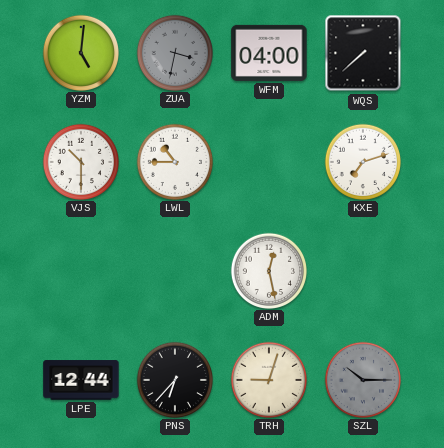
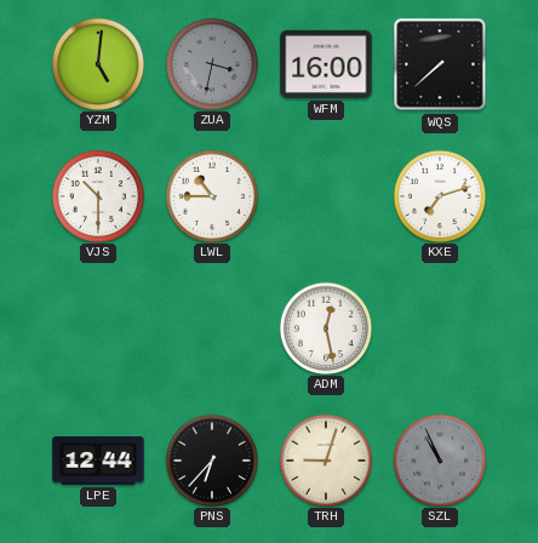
WFM: 04:00 -> 16:00
SZL: 10:15 -> 10:56
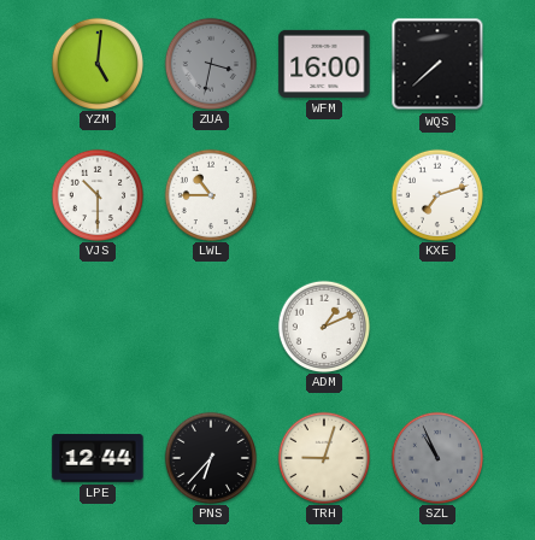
ADM: 12:28 -> 1:11
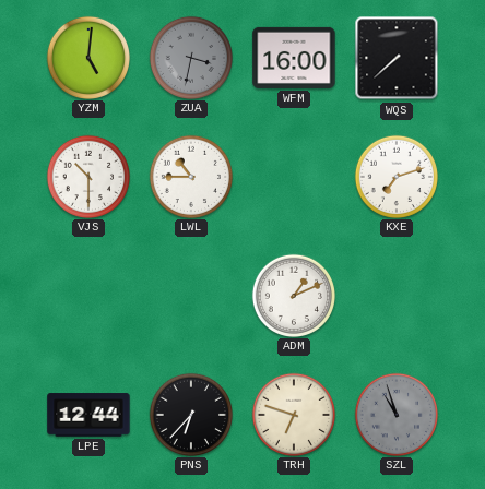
TRH: 9:03 -> 6:48
SZL: 10:56 -> 10:57
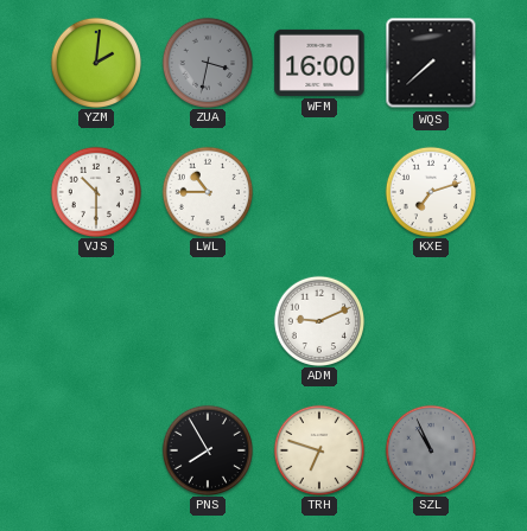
YZM: 5:01 -> 2:01
ADM: 1:11 -> 9:11
LPE: 12:44 -> none
PNS: 6:37 -> 7:55
SZL: 10:57 -> 10:56
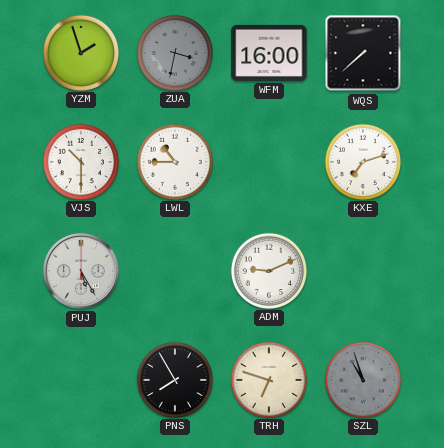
YZM: 2:01 -> 1:57
PUJ: none -> 5:25
SZL: 10:56 -> 10:57
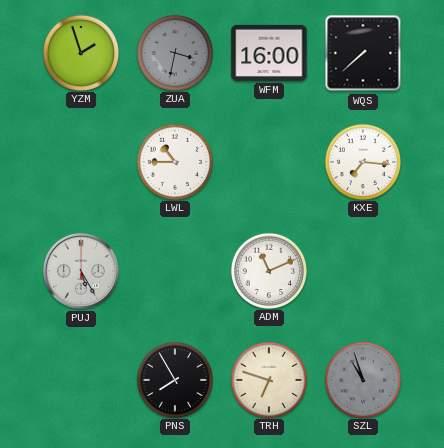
VJS: 10:30 -> none
KXE: 7:12 -> 7:16
ADM: 9:11 -> 11:11
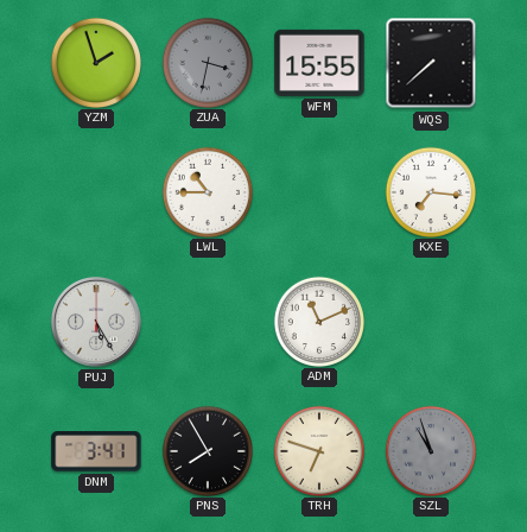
WFM: 16:00 -> 15:55
DNM: none -> 3:41
